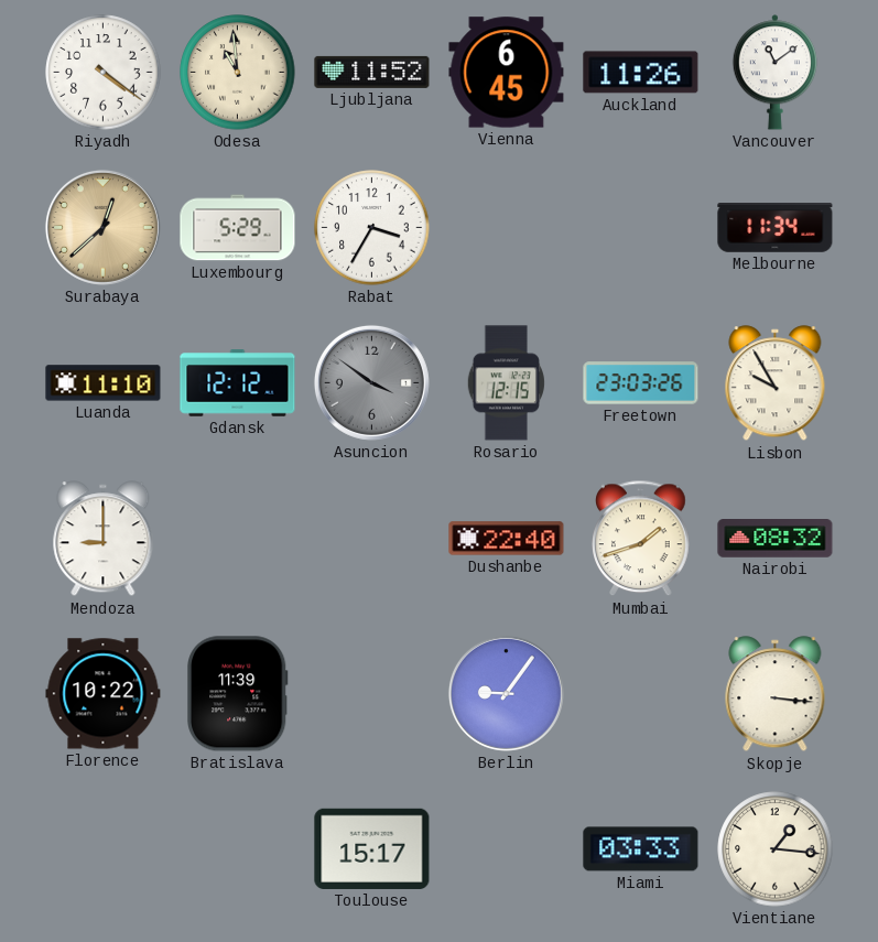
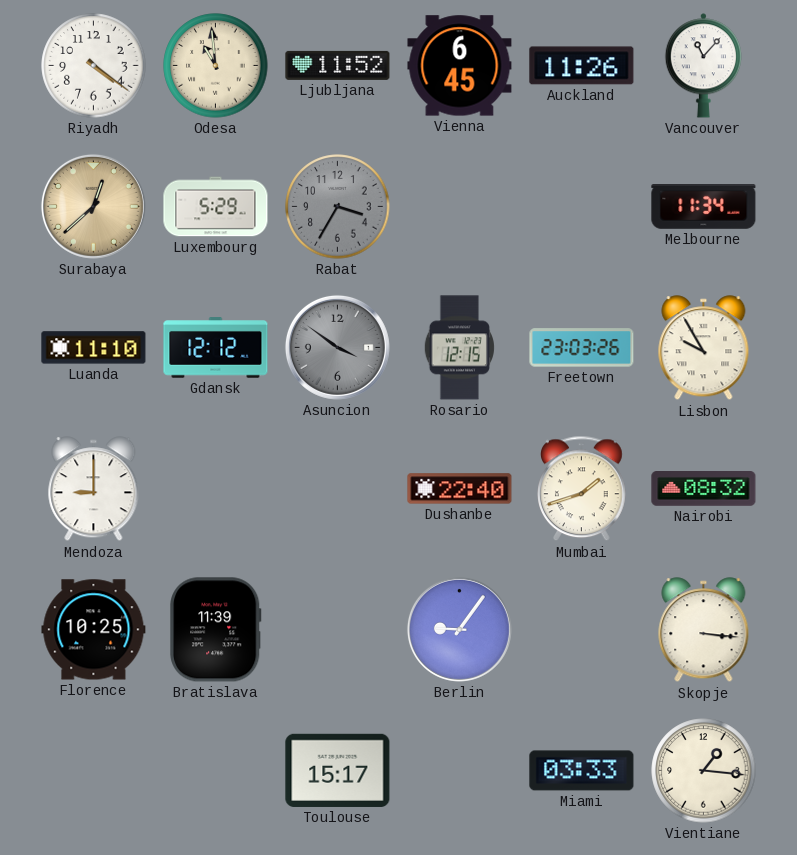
Vancouver: 11:09 -> 11:07
Rabat dial: white -> grey
Florence: 10:22 -> 10:25
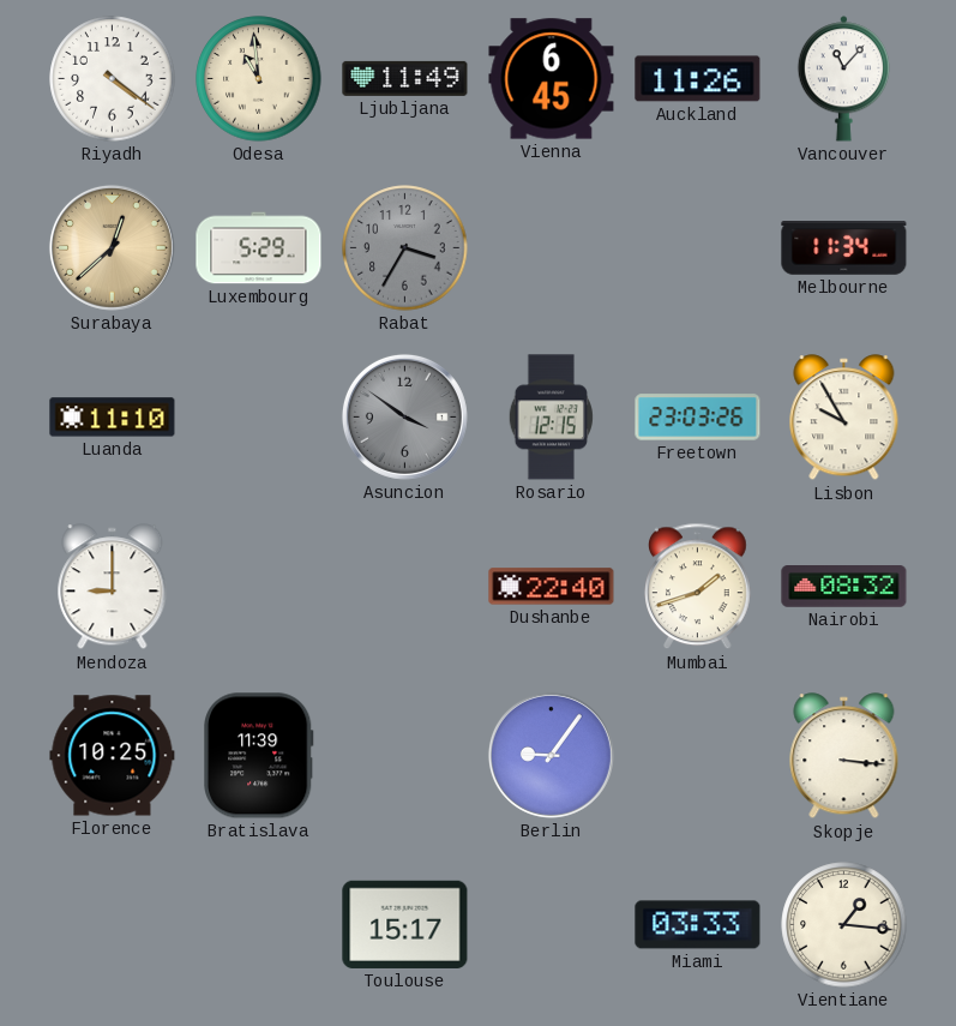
Ljubljana: 11:52 -> 11:49
Gdansk: 12:12 -> none
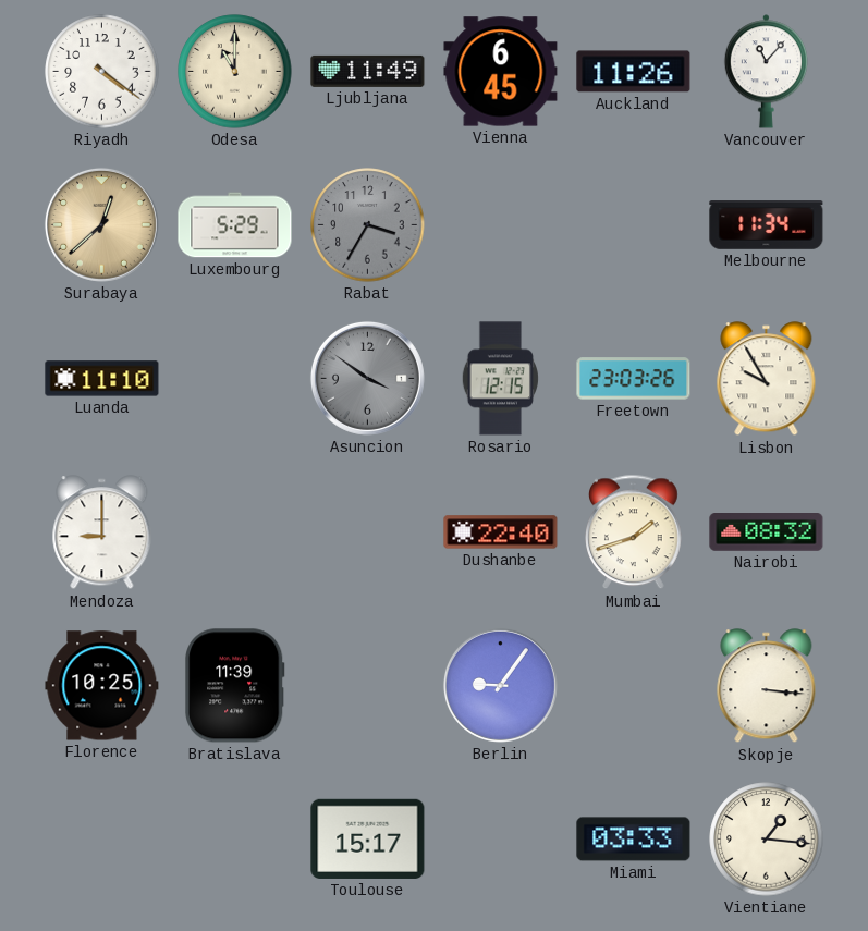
Odesa: 10:59 -> 11:00
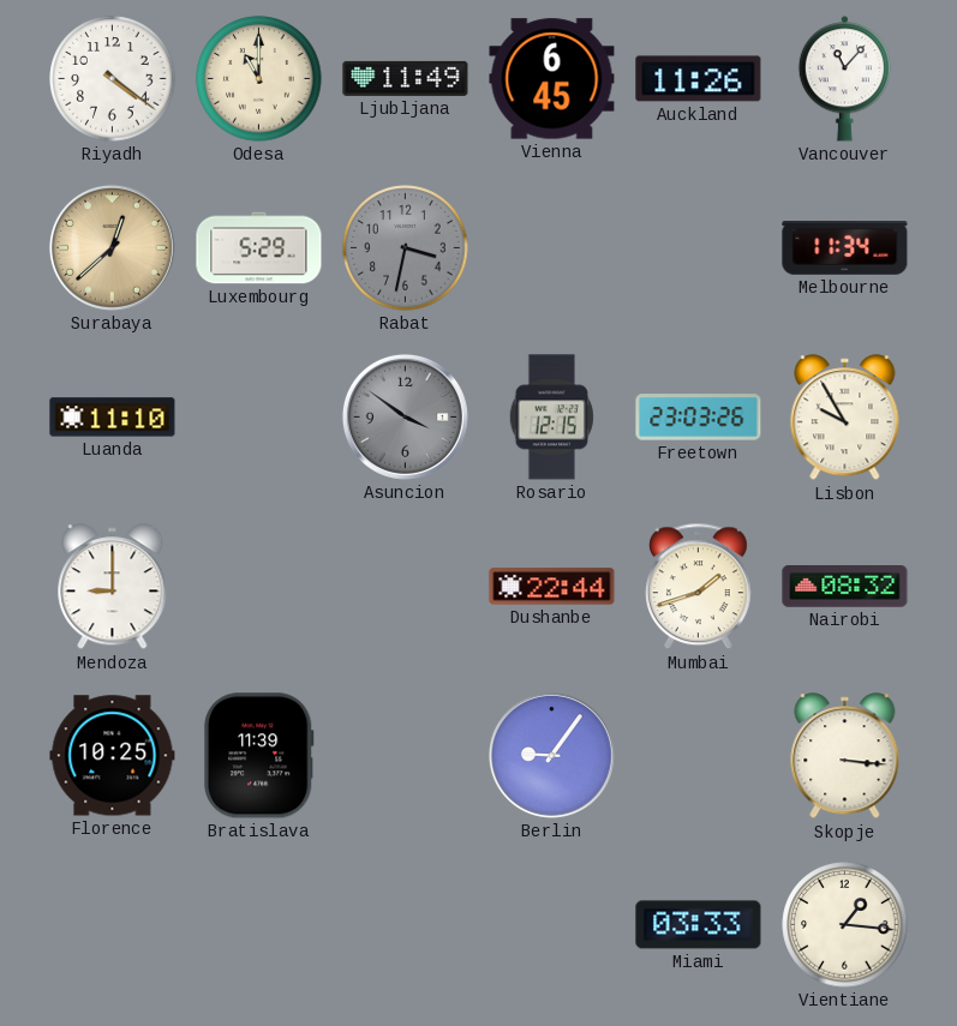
Rabat: 3:35 -> 3:32
Dushanbe: 22:40 -> 22:44
Toulouse: 15:17 -> none
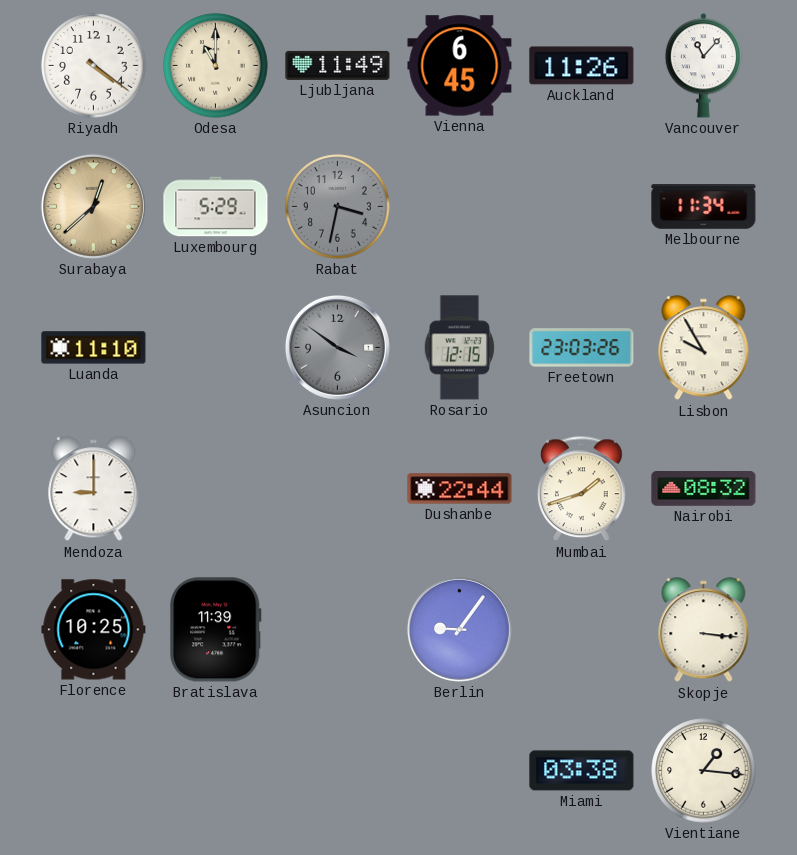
Miami: 03:33 -> 03:38
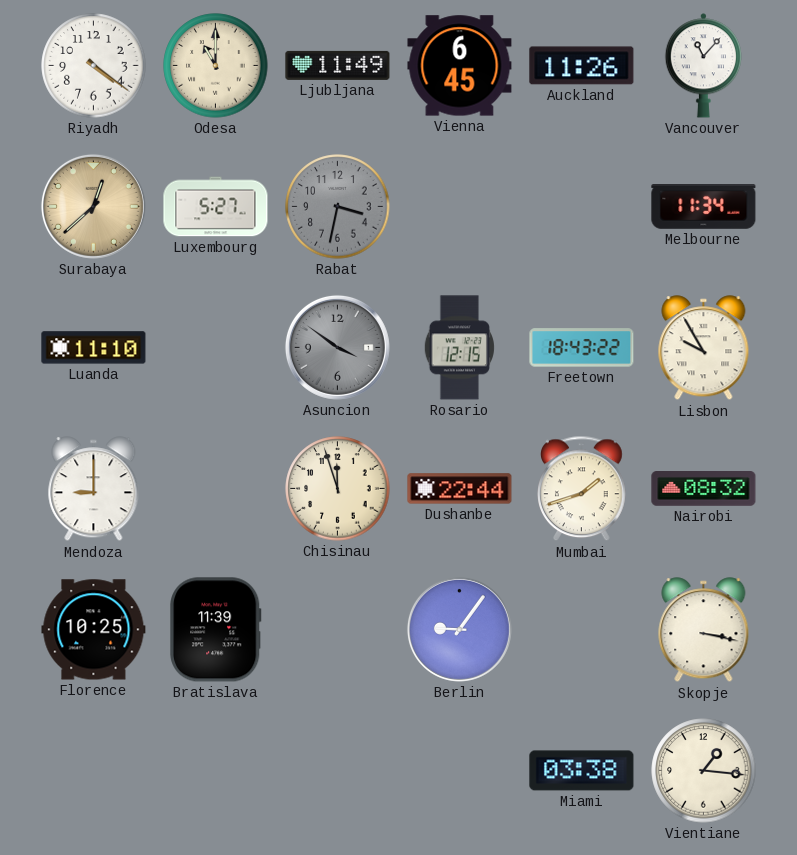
Luxembourg: 5:29 -> 5:27
Freetown: 23:03 -> 18:43
Chisinau: none -> 11:57
Skopje: 3:16 -> 3:17
